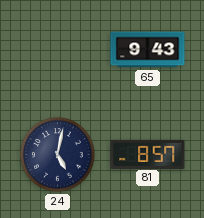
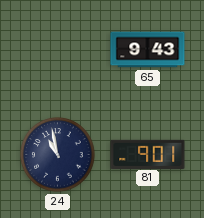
24: 5:02 -> 10:58
81: 8:57 -> 9:01
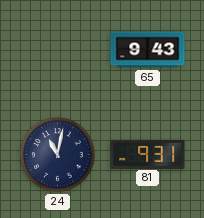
24: 10:58 -> 11:02
81: 9:01 -> 9:31
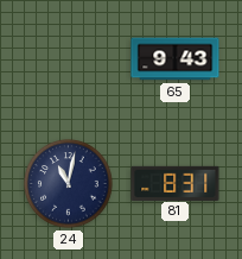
81: 9:31 -> 8:31
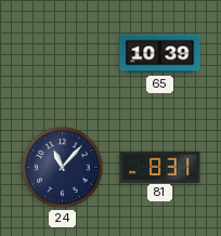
65: 9:43 -> 10:39
24: 11:02 -> 11:07
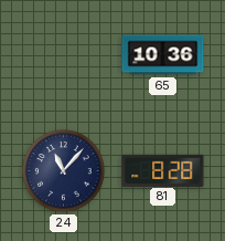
65: 10:39 -> 10:36
81: 8:31 -> 8:28
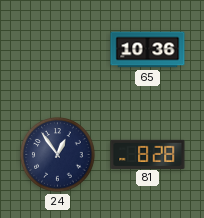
24: 11:07 -> 12:54
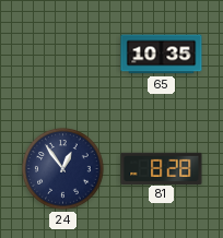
65: 10:36 -> 10:35
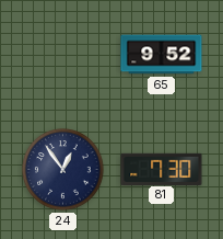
65: 10:35 -> 9:52
81: 8:28 -> 7:30
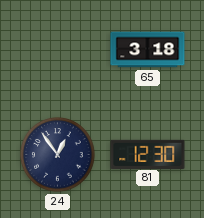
65: 9:52 -> 3:18
81: 7:30 -> 12:30
